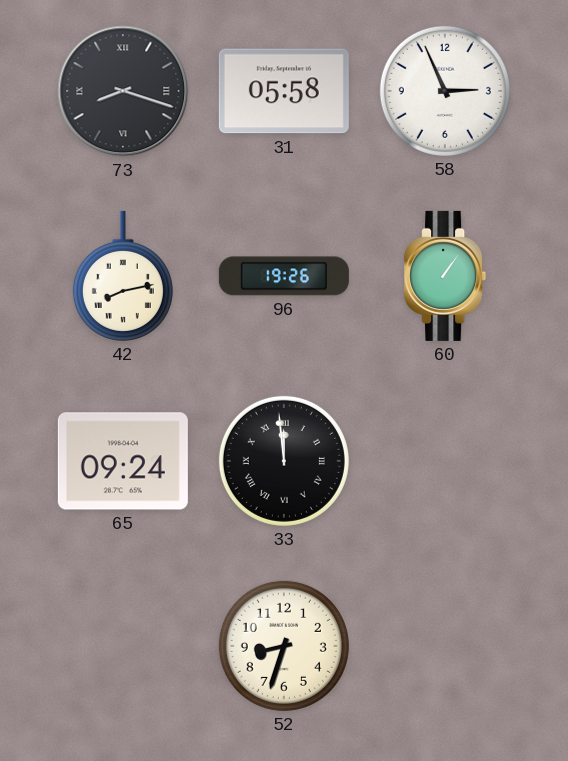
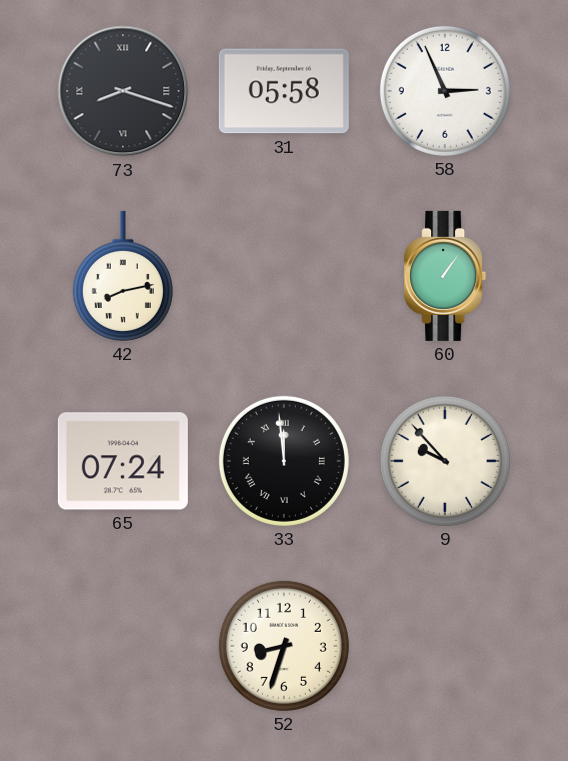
96: 19:26 -> none
65: 09:24 -> 07:24
9: none -> 9:53
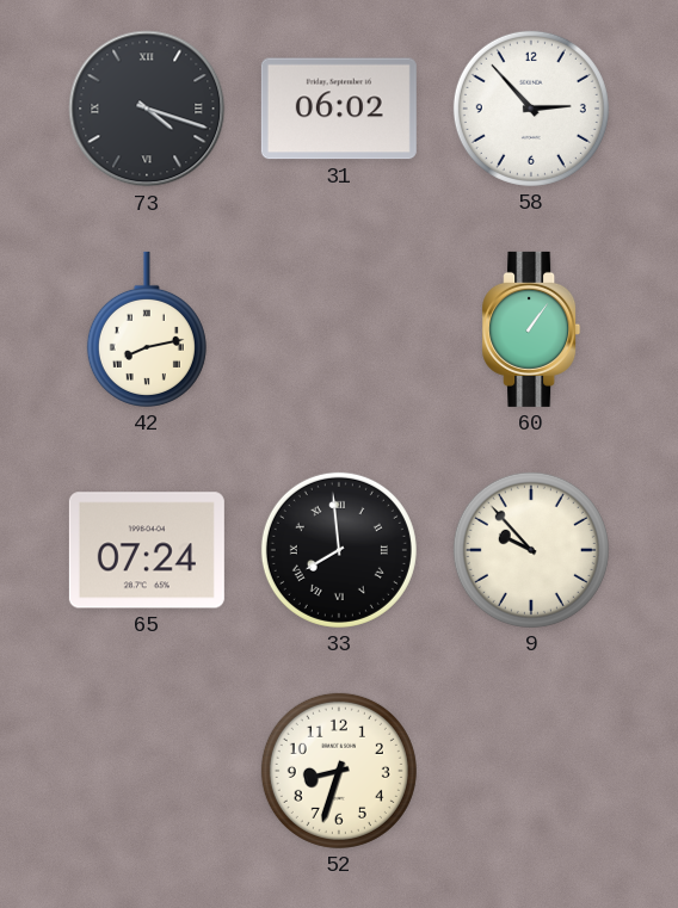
73: 8:18 -> 4:18
31: 05:58 -> 06:02
58: 2:56 -> 2:53
33: 11:59 -> 7:59
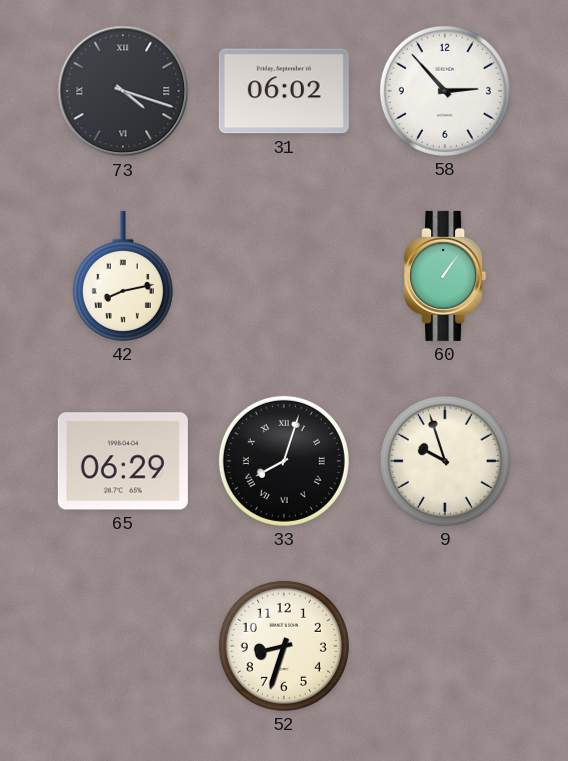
65: 07:24 -> 06:29
33: 7:59 -> 8:03
9: 9:53 -> 9:57
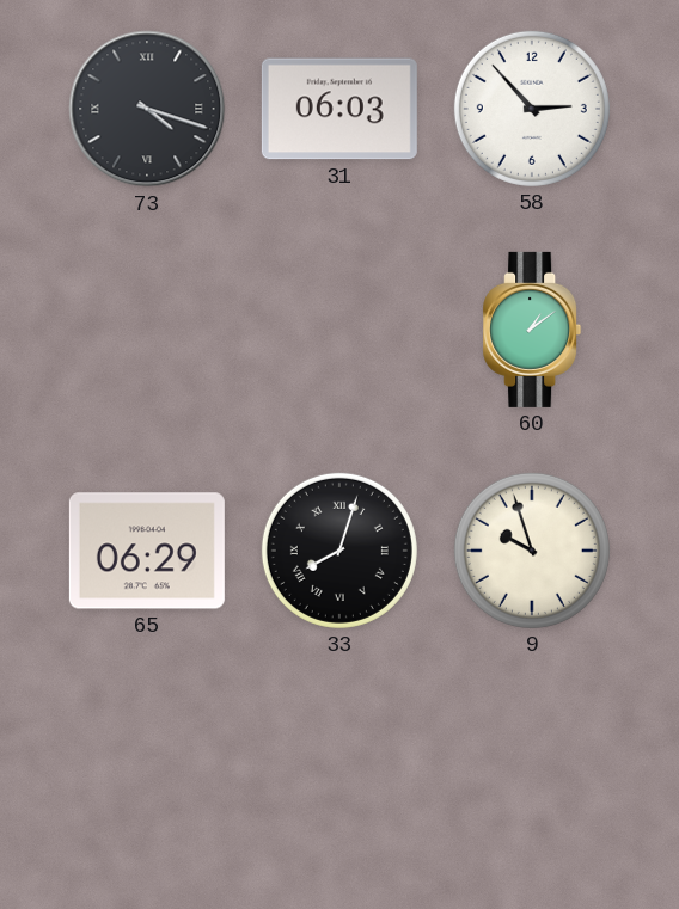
31: 06:02 -> 06:03
42: 8:13 -> none
60: 1:06 -> 1:09
52: 8:33 -> none
